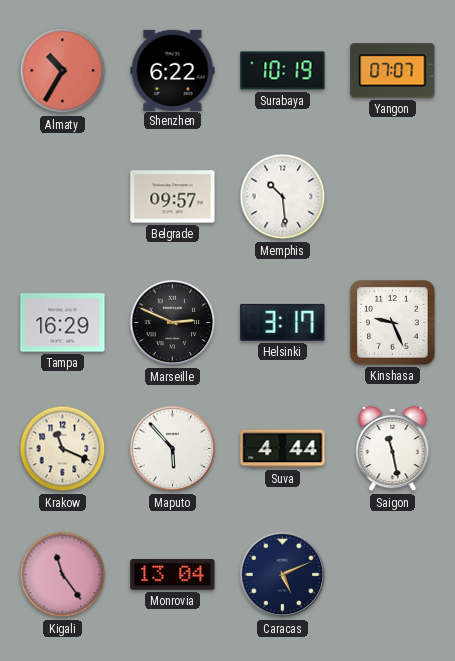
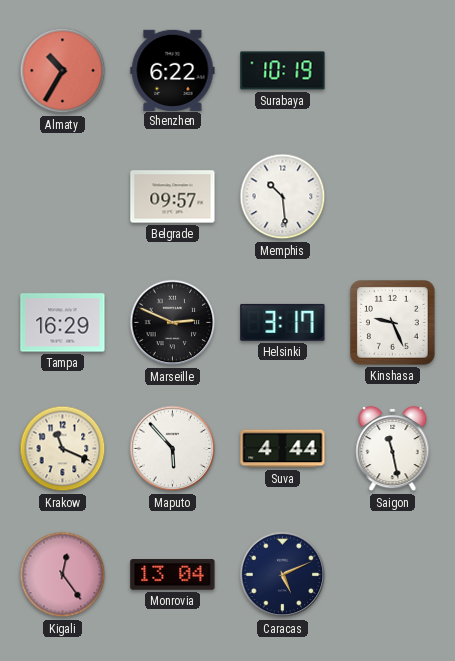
Yangon: 07:07 -> none
Kigali: 11:24 -> 12:24
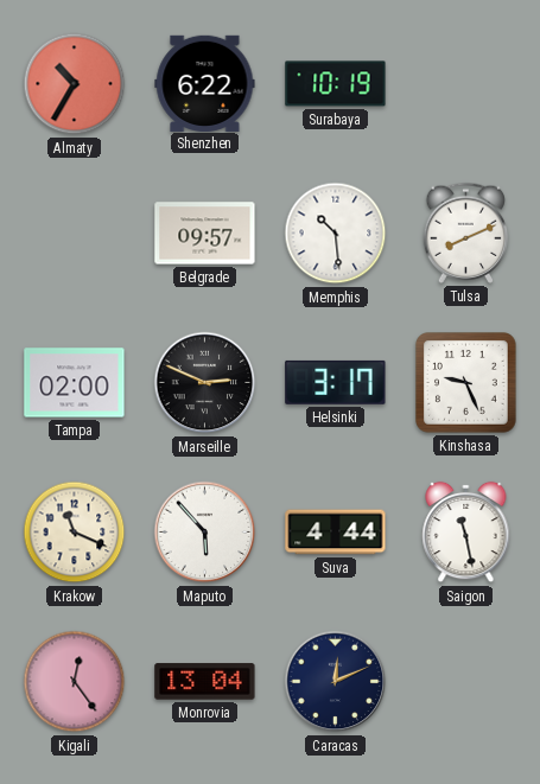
Tulsa: none -> 8:11
Tampa: 16:29 -> 02:00
Caracas: 5:11 -> 12:11
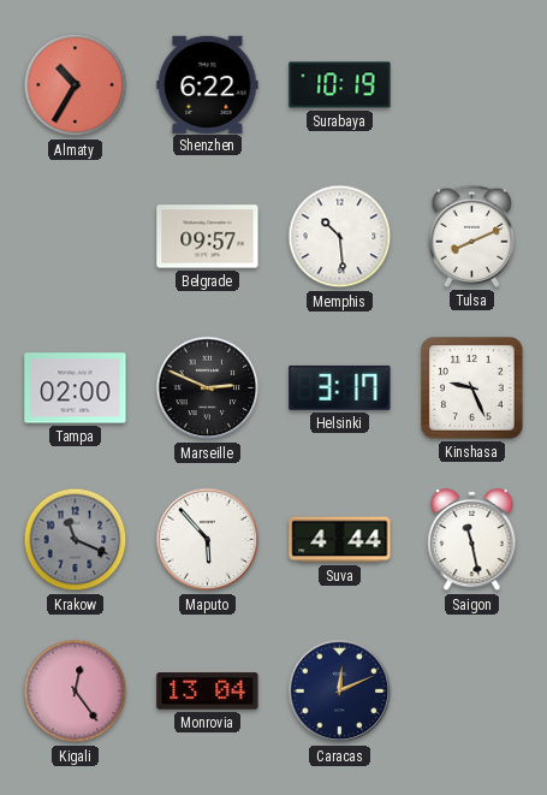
Krakow dial: cream -> grey
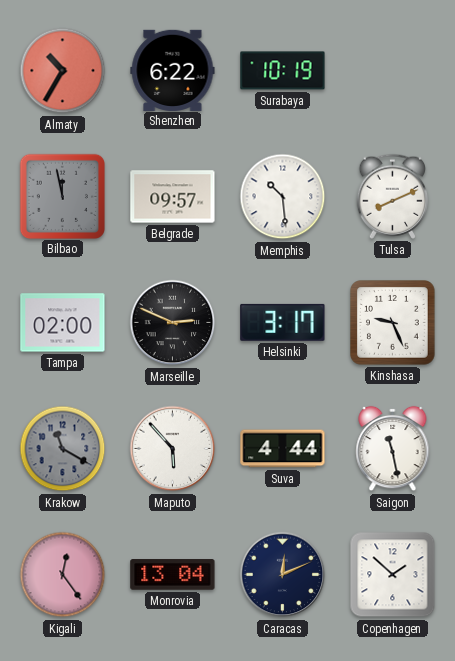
Bilbao: none -> 11:58
Krakow: 11:19 -> 11:20
Copenhagen: none -> 1:52
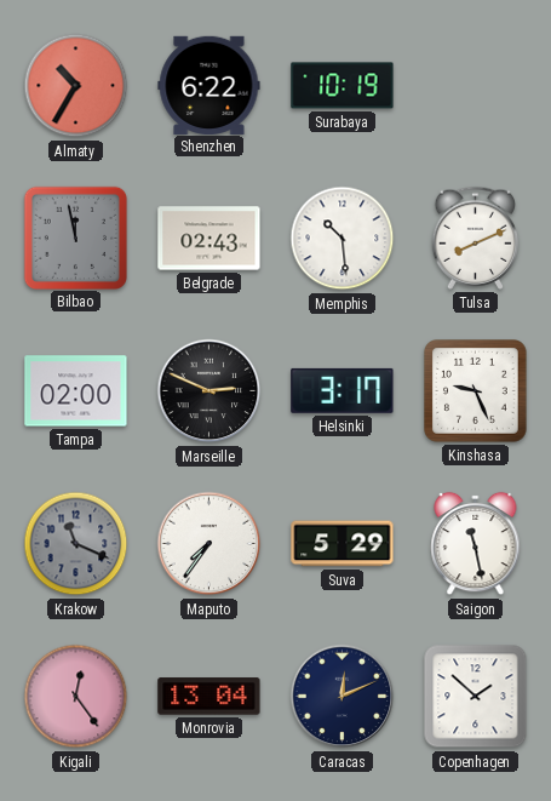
Belgrade: 09:57 -> 02:43
Krakow: 11:20 -> 11:19
Maputo: 5:53 -> 7:36
Suva: 4:44 -> 5:29
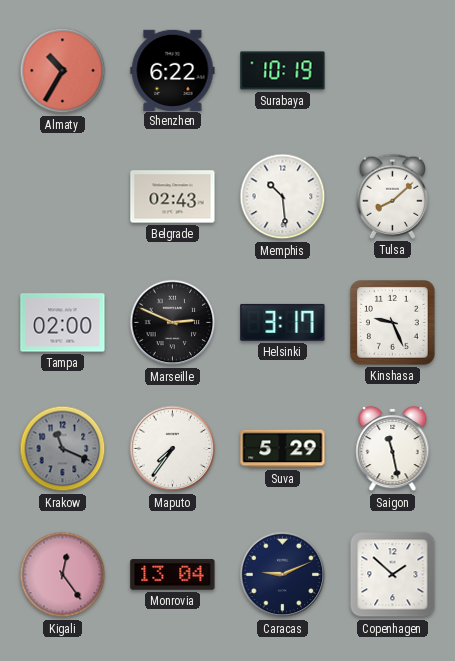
Bilbao: 11:58 -> none
Tulsa: 8:11 -> 8:08
Caracas: 12:11 -> 9:11
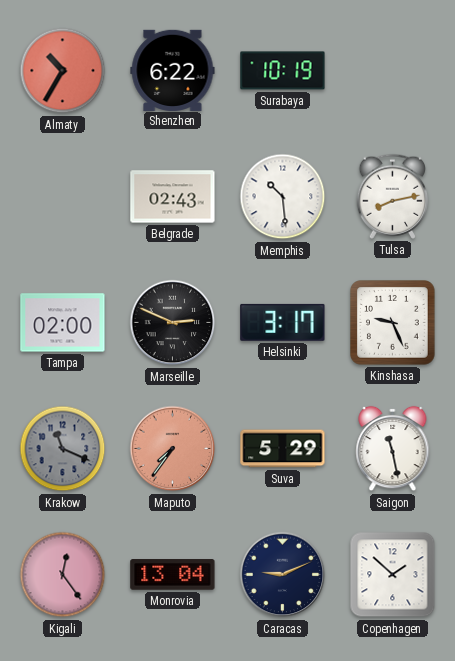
Tulsa: 8:08 -> 8:13
Maputo dial: white -> salmon
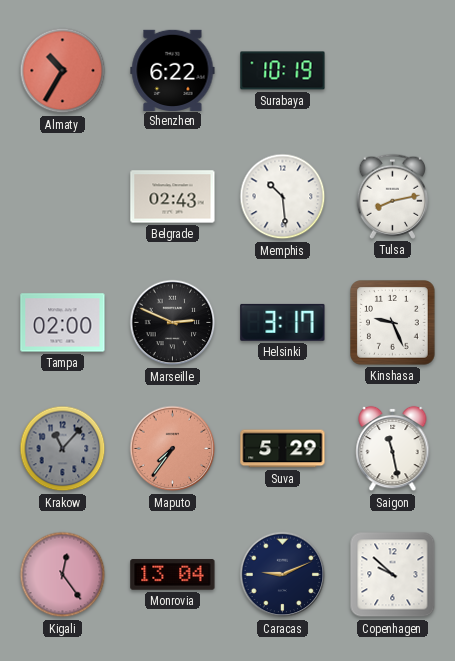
Krakow: 11:19 -> 11:07
Copenhagen: 1:52 -> 9:52
